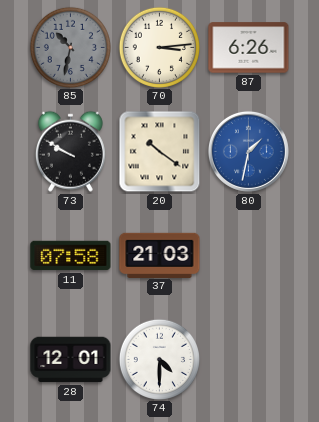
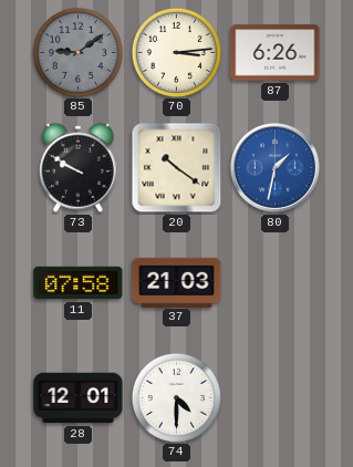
85: 10:32 -> 9:09
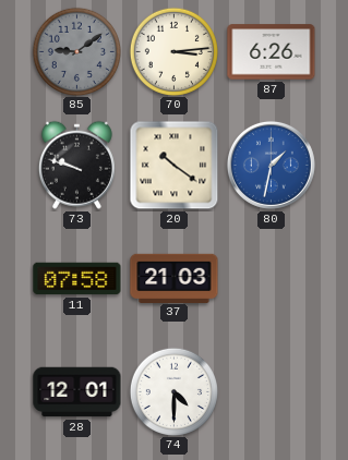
73: 9:50 -> 9:48
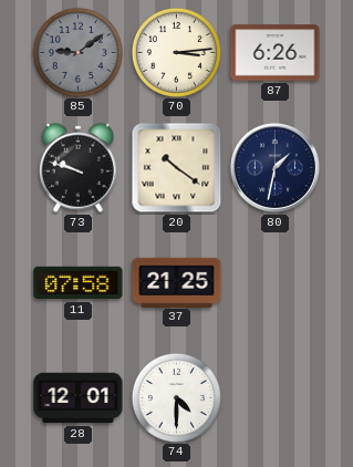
80 dial: blue -> navy
37: 21:03 -> 21:25
